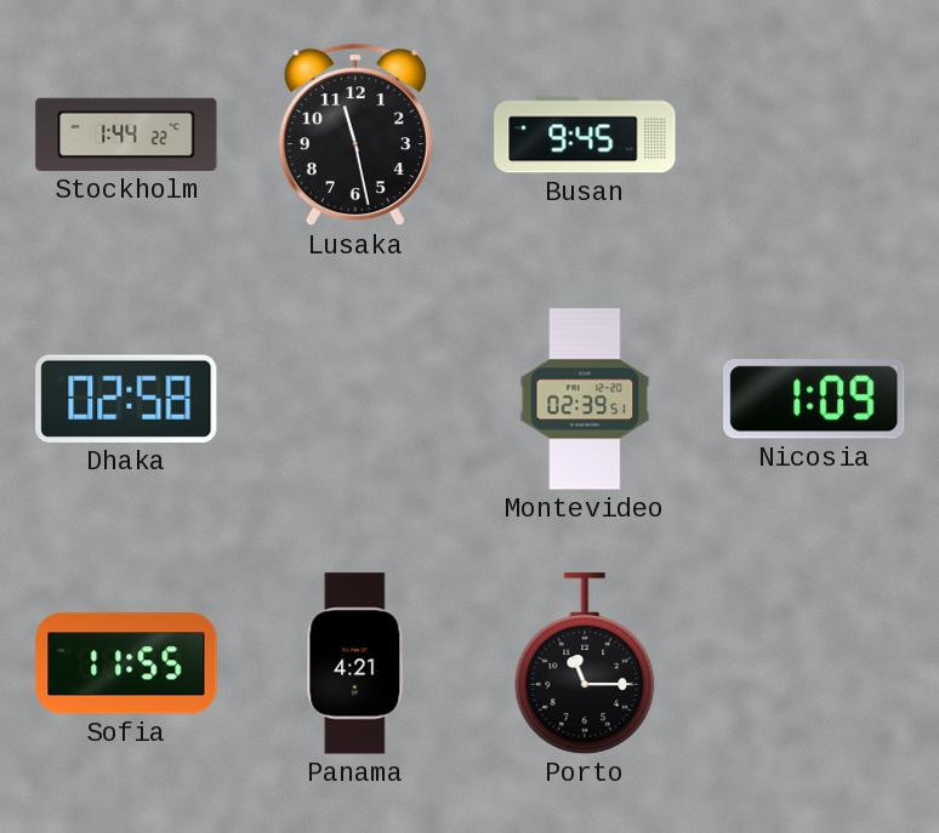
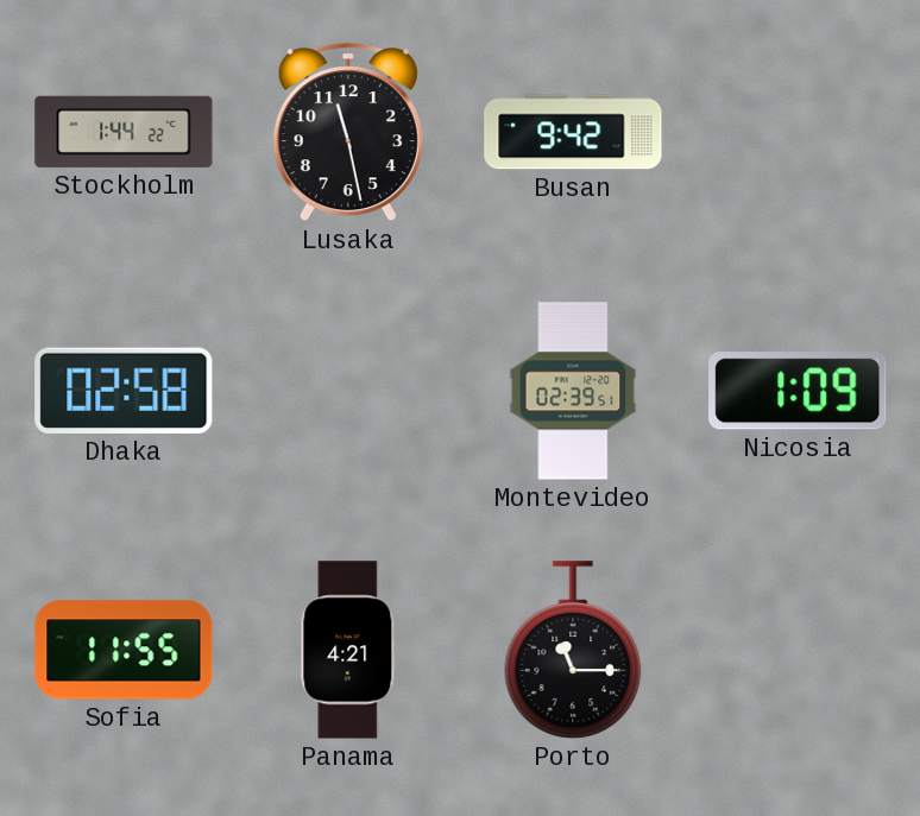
Busan: 9:45 -> 9:42
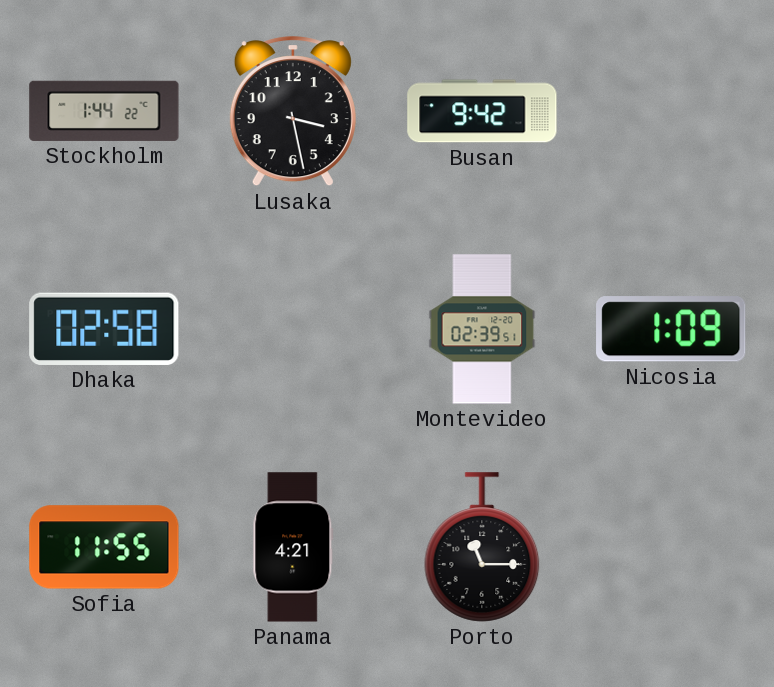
Lusaka: 11:28 -> 3:28
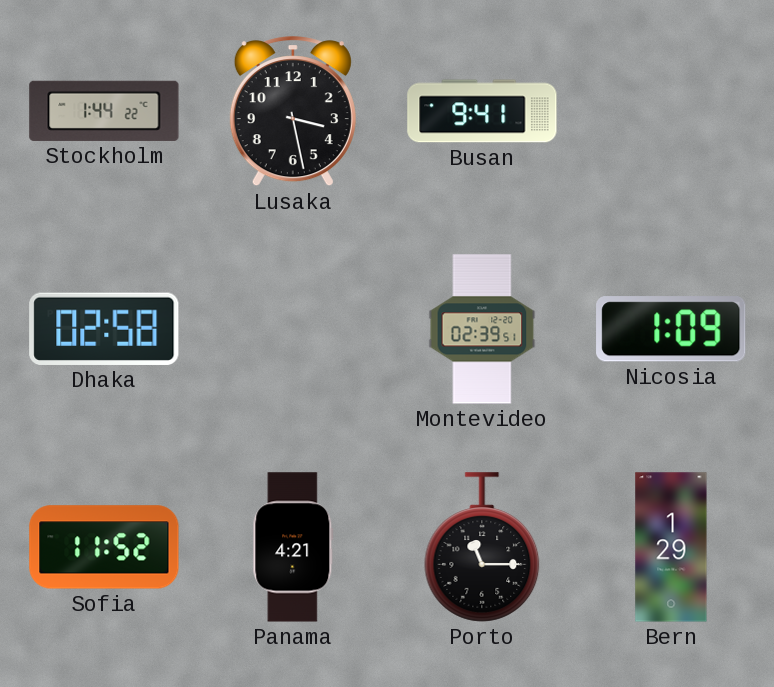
Busan: 9:42 -> 9:41
Sofia: 11:55 -> 11:52
Bern: none -> 1:29
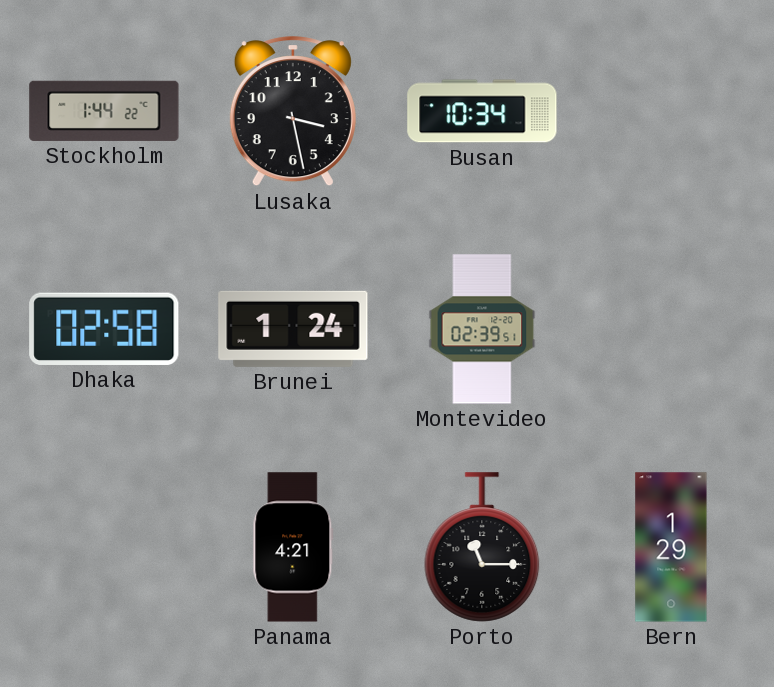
Busan: 9:41 -> 10:34
Brunei: none -> 1:24
Nicosia: 1:09 -> none
Sofia: 11:52 -> none
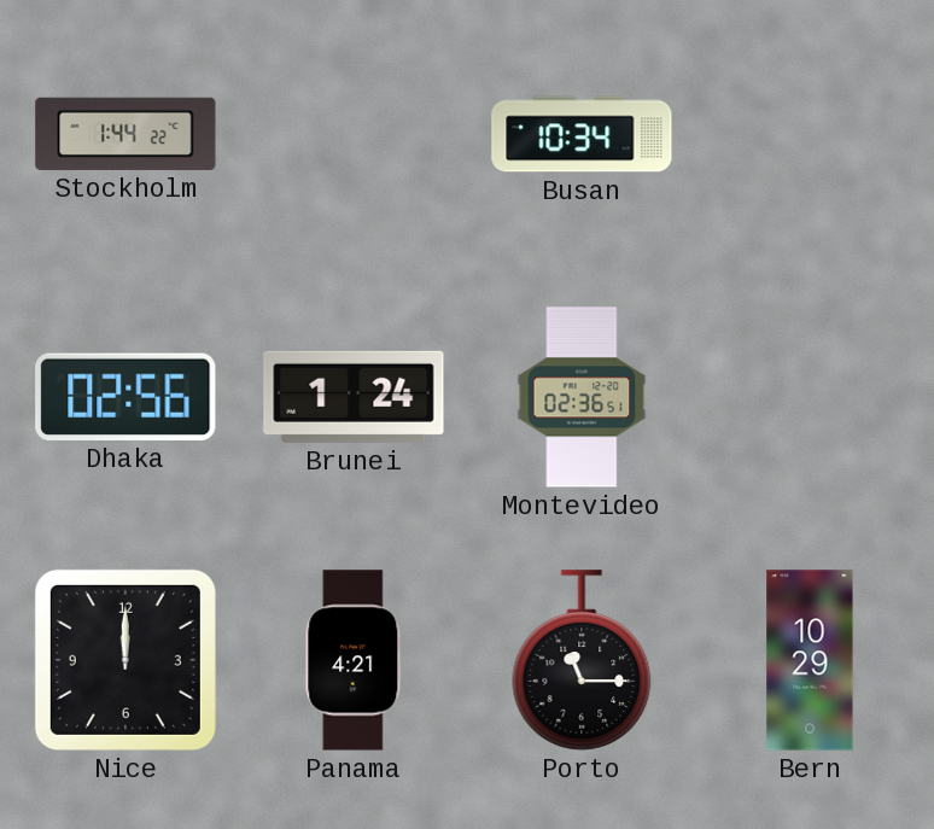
Lusaka: 3:28 -> none
Dhaka: 02:58 -> 02:56
Montevideo: 02:39 -> 02:36
Nice: none -> 12:00
Bern: 1:29 -> 10:29
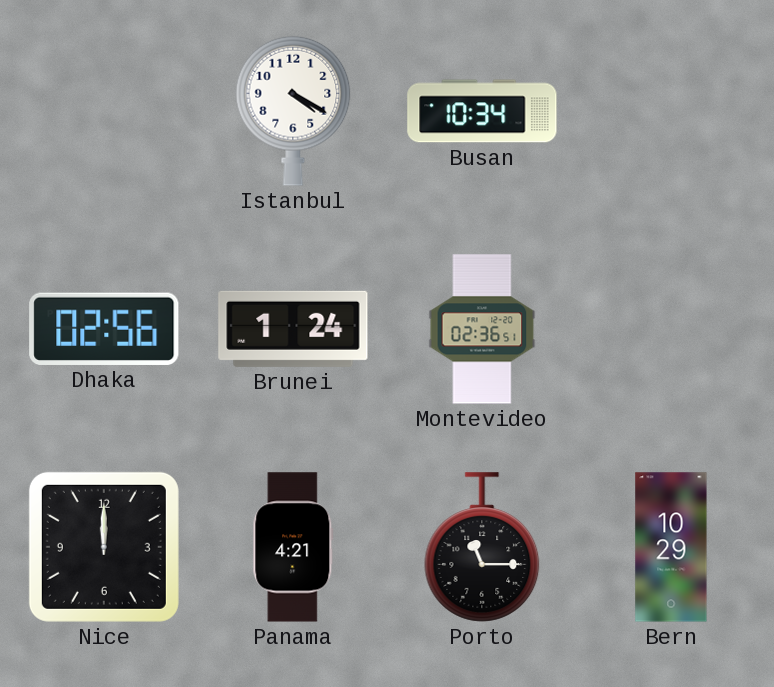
Stockholm: 1:44 -> none
Istanbul: none -> 4:20
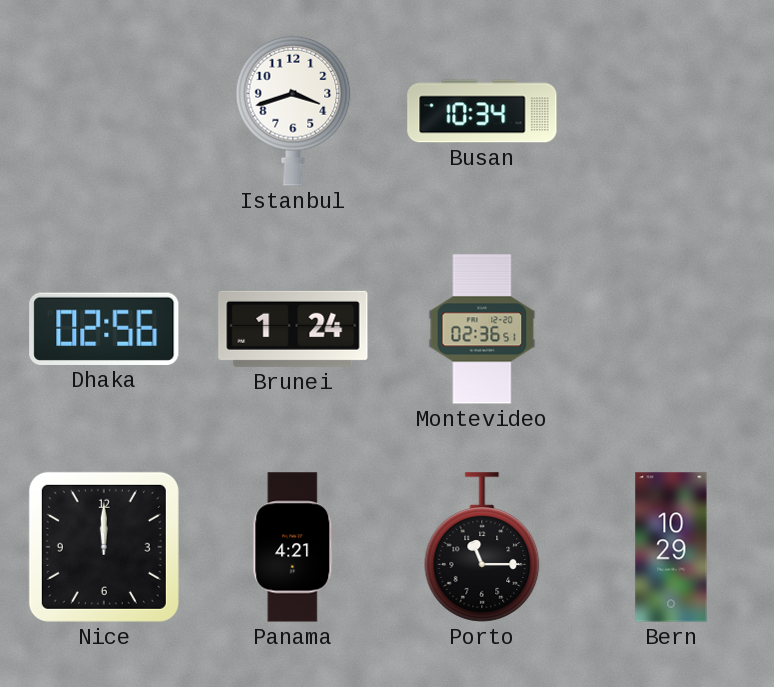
Istanbul: 4:20 -> 3:42
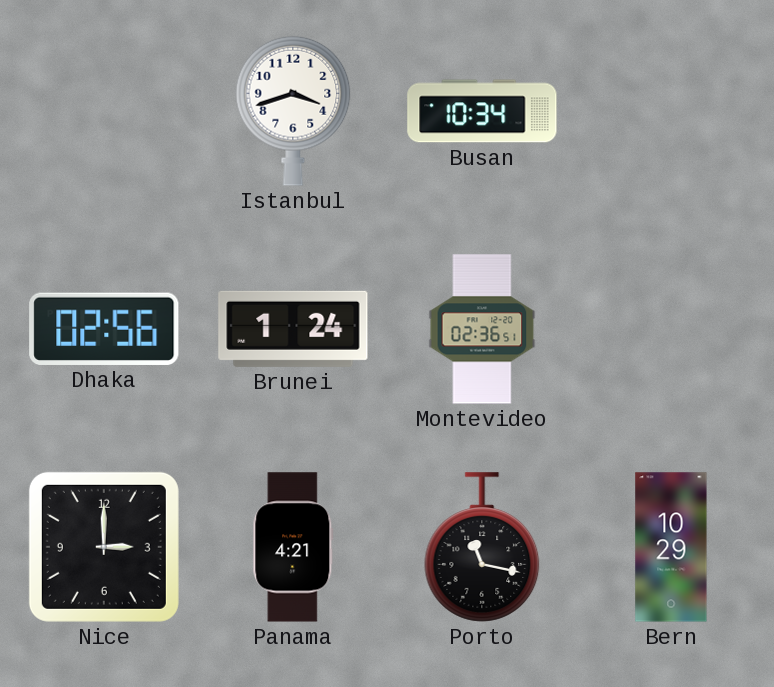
Nice: 12:00 -> 3:00
Porto: 11:15 -> 11:17
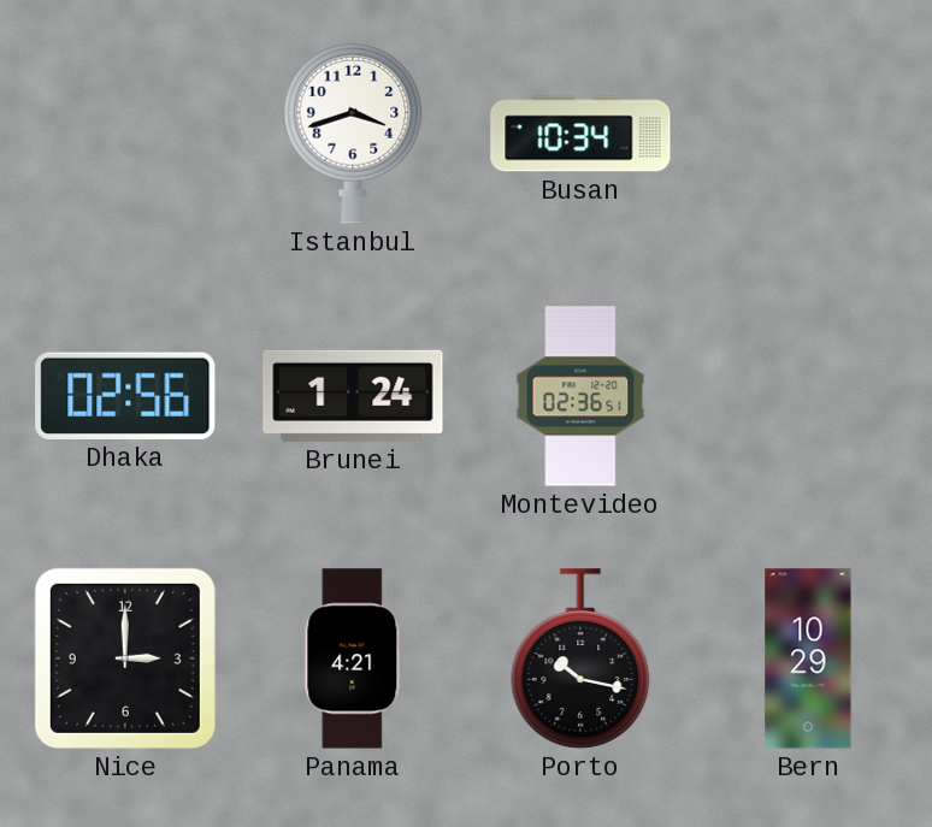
Porto: 11:17 -> 10:17
